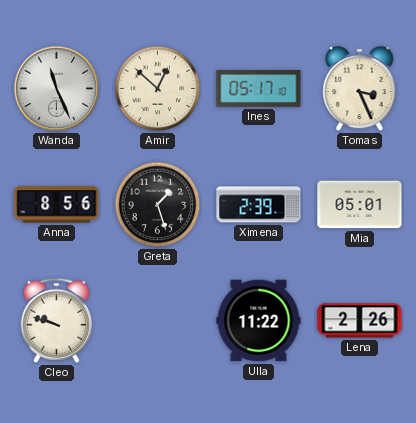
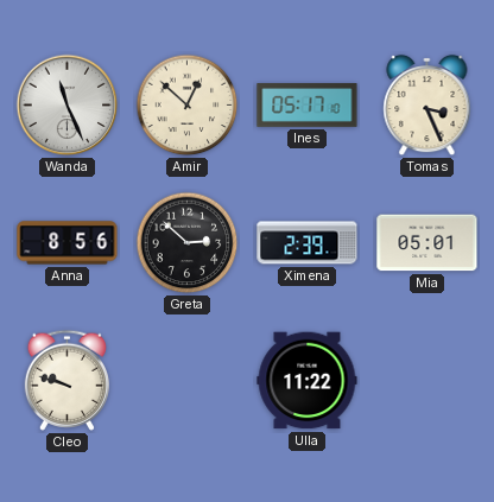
Greta: 1:27 -> 2:52
Lena: 2:26 -> none
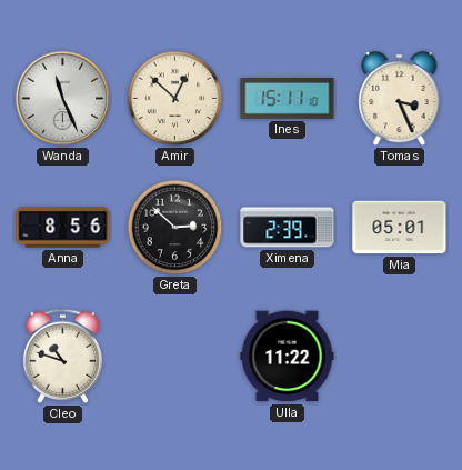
Ines: 05:17 -> 15:11
Cleo: 9:48 -> 10:48
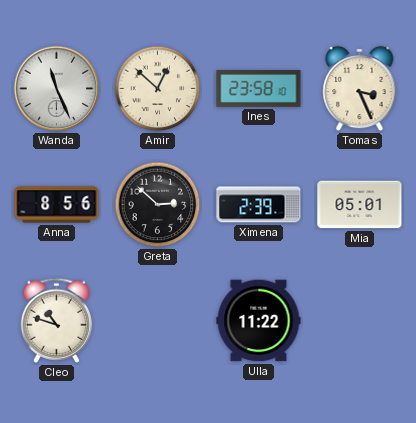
Ines: 15:11 -> 23:58
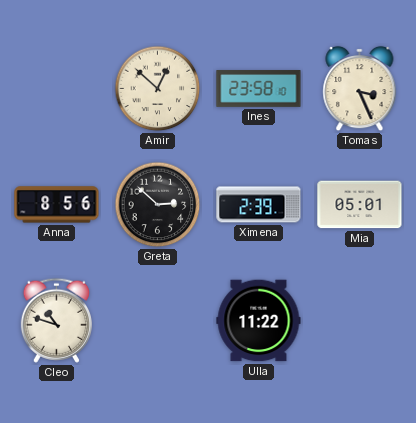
Wanda: 11:26 -> none
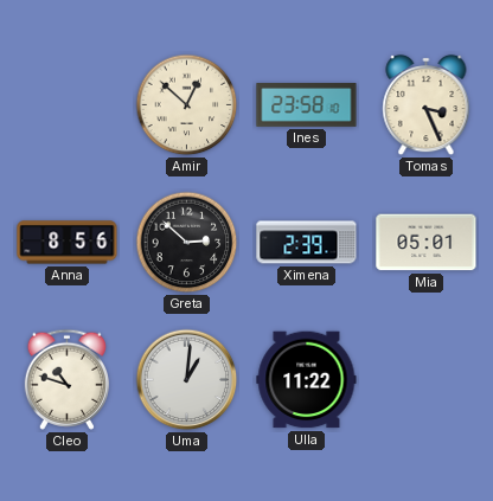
Uma: none -> 1:01
